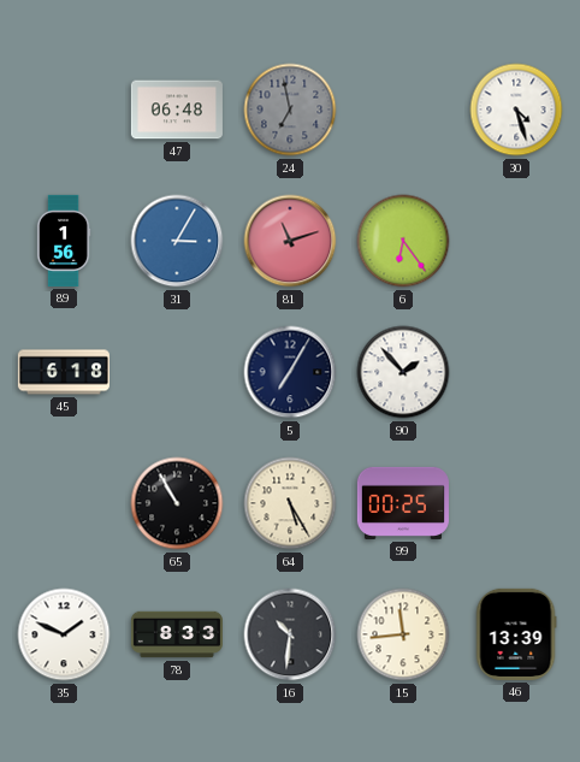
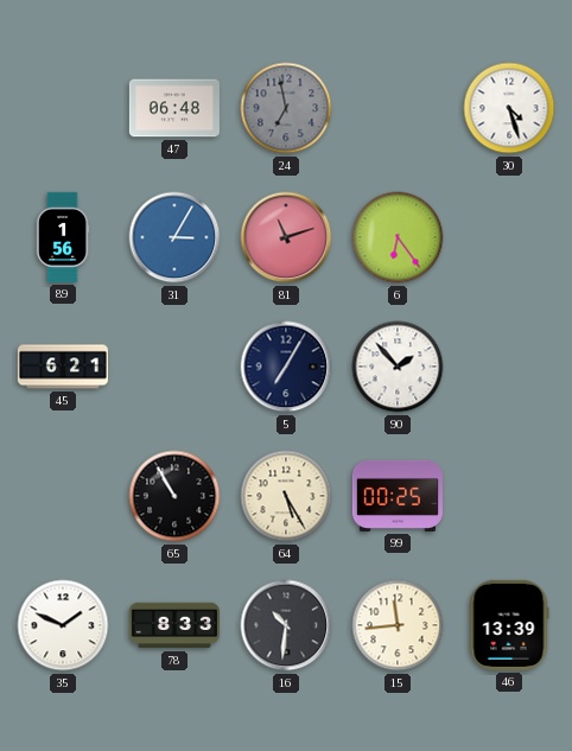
45: 6:18 -> 6:21
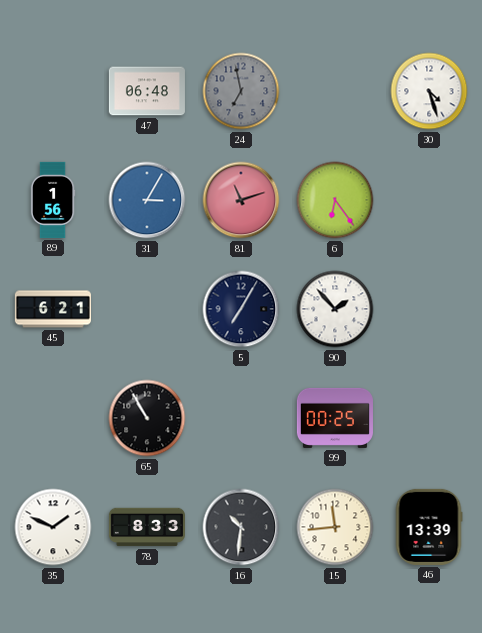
64: 5:25 -> none
